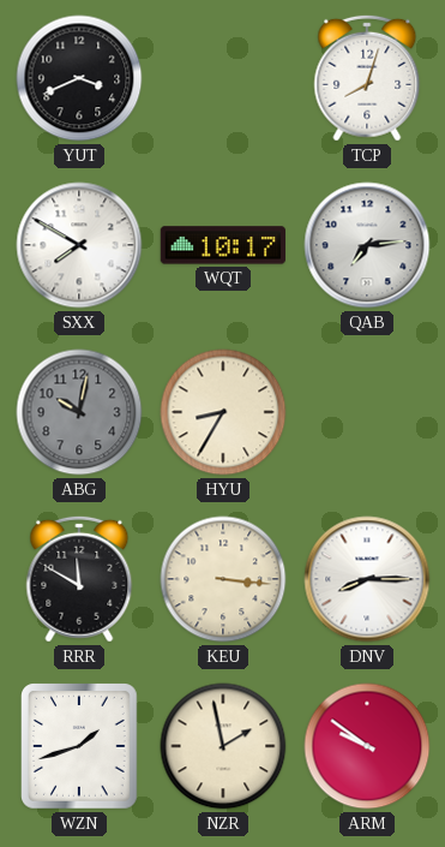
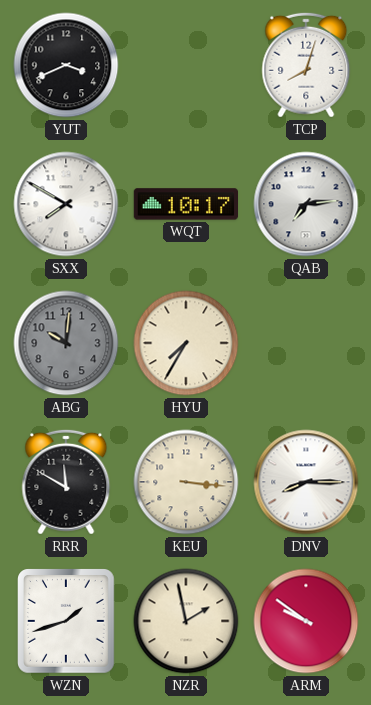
ABG: 10:02 -> 10:01
HYU: 8:35 -> 7:35
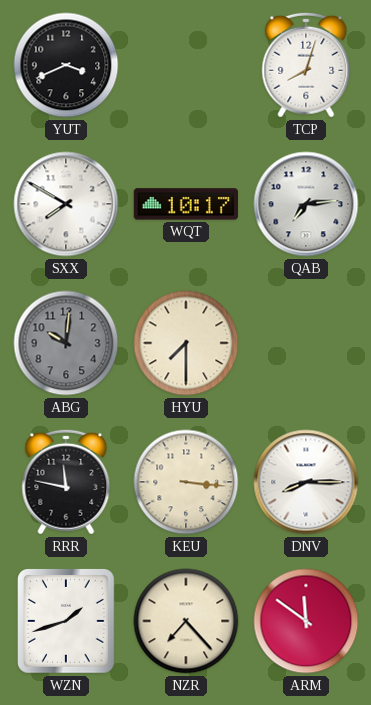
HYU: 7:35 -> 7:30
RRR: 11:50 -> 11:47
NZR: 1:58 -> 7:23
ARM: 9:51 -> 11:51
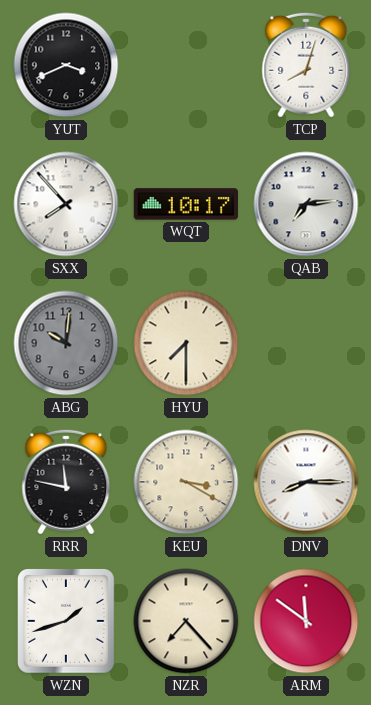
SXX: 7:50 -> 7:53
KEU: 3:16 -> 3:20
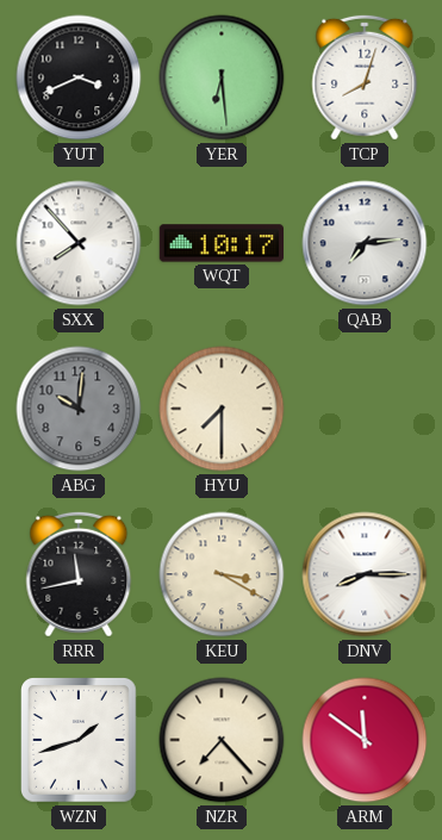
YER: none -> 6:29
RRR: 11:47 -> 11:43
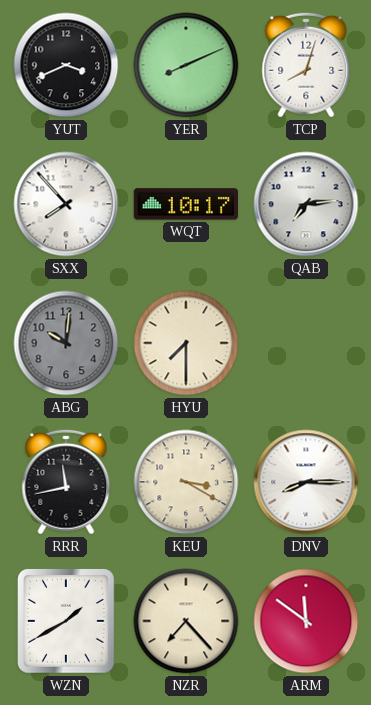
YER: 6:29 -> 8:11
WZN: 1:42 -> 1:40
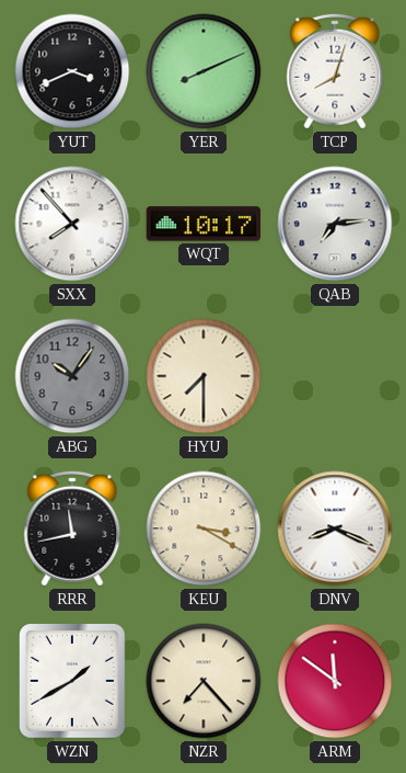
ABG: 10:01 -> 10:06
DNV: 8:15 -> 8:19
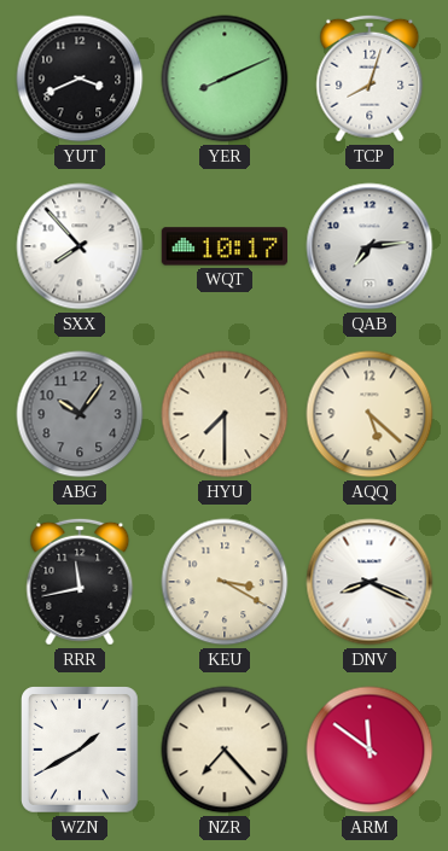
AQQ: none -> 5:22
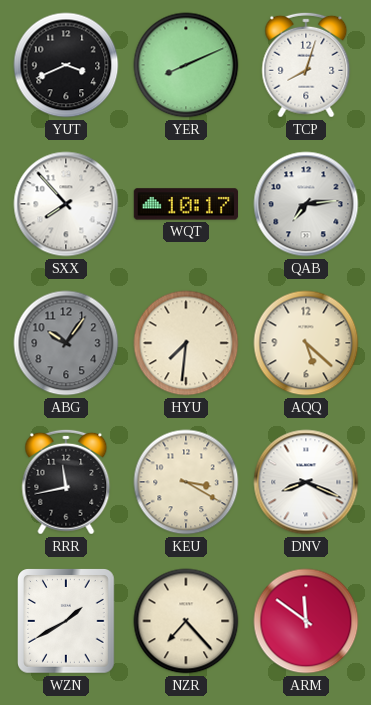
HYU: 7:30 -> 7:31
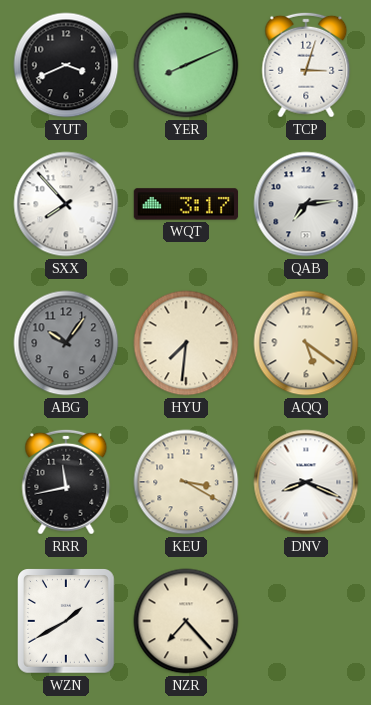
TCP: 8:03 -> 3:03
WQT: 10:17 -> 3:17
AQQ: 5:22 -> 5:21
ARM: 11:51 -> none
